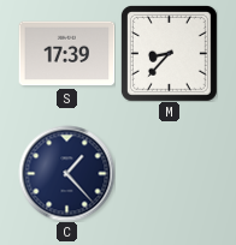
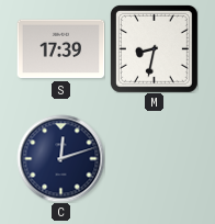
M: 8:37 -> 8:32
C: 1:23 -> 12:12
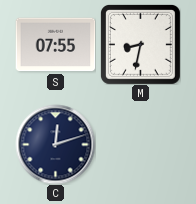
S: 17:39 -> 07:55
